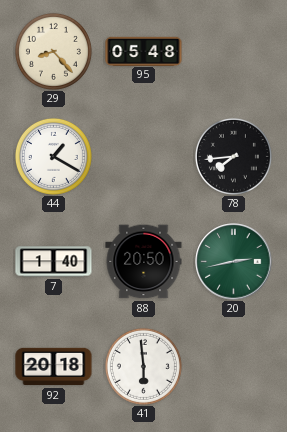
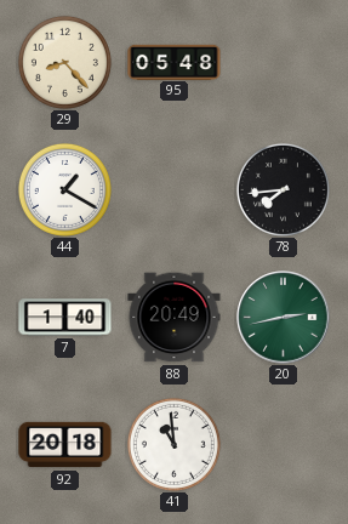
88: 20:50 -> 20:49
41: 5:59 -> 10:59
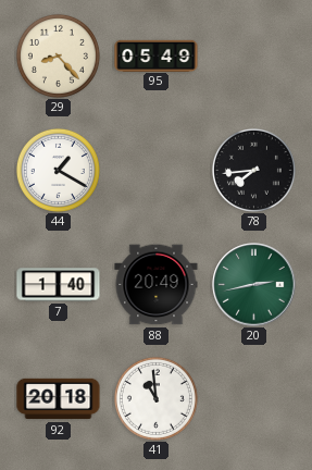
95: 05:48 -> 05:49
